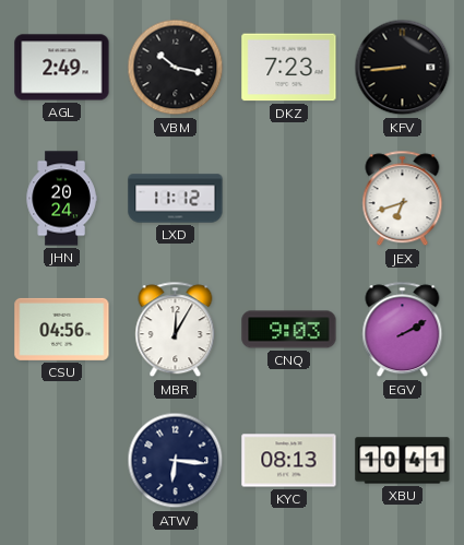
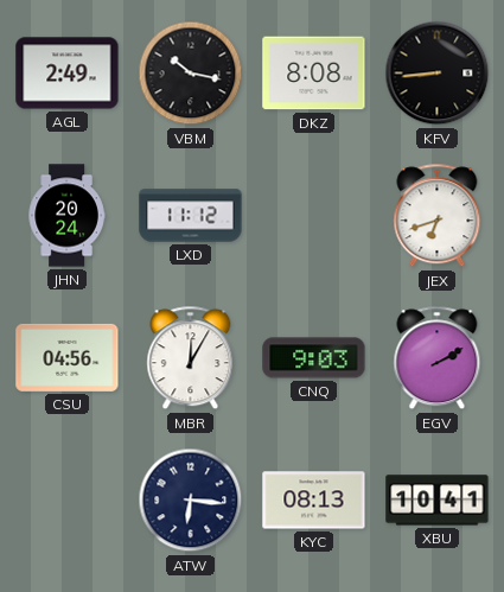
DKZ: 7:23 -> 8:08
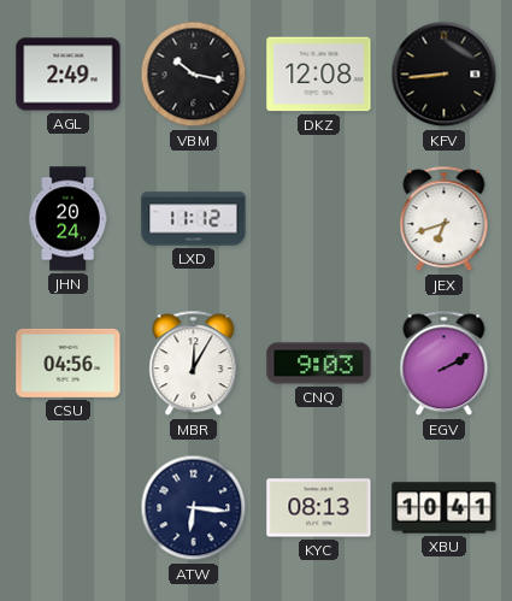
DKZ: 8:08 -> 12:08
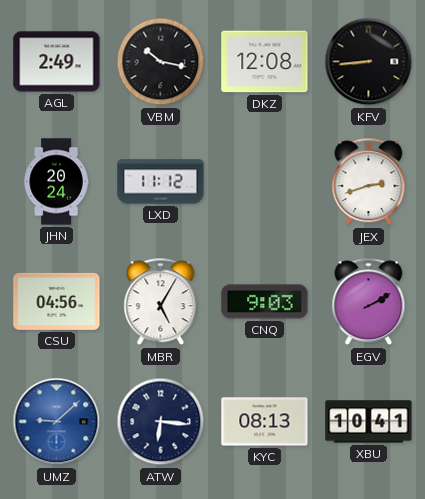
JEX: 6:42 -> 2:42
MBR: 12:05 -> 5:05
UMZ: none -> 9:08
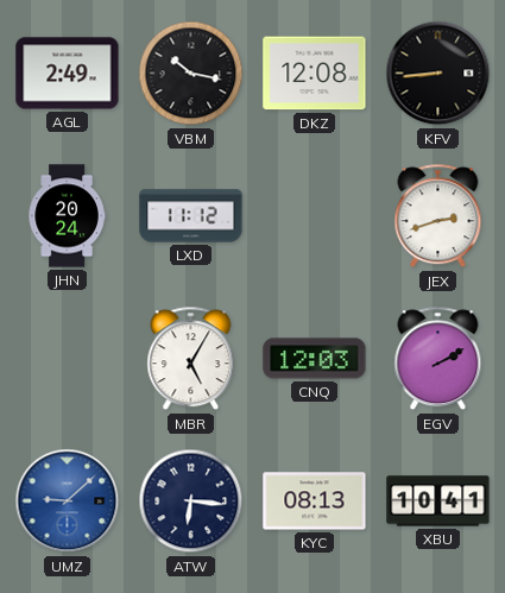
CSU: 04:56 -> none
CNQ: 9:03 -> 12:03
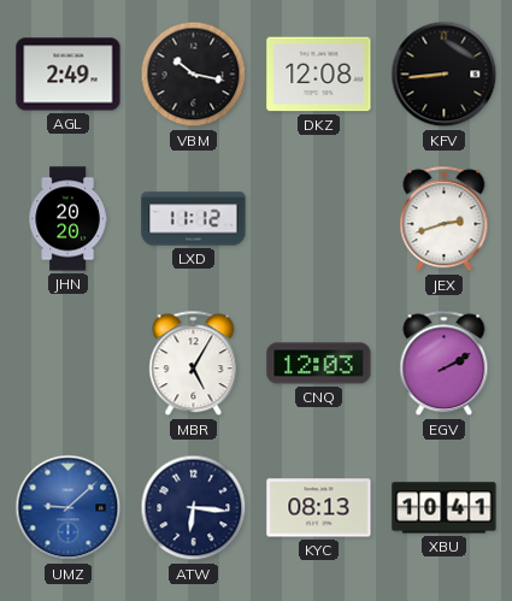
JHN: 20:24 -> 20:20
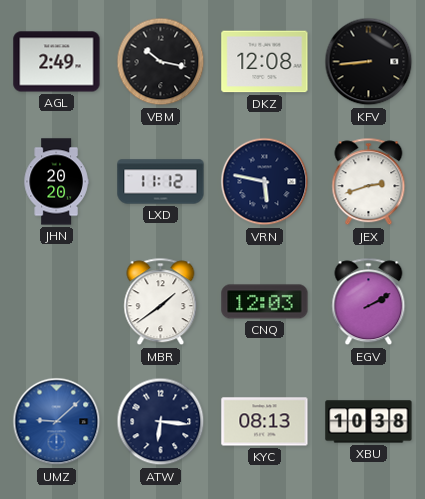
VRN: none -> 5:47
MBR: 5:05 -> 1:39
XBU: 10:41 -> 10:38
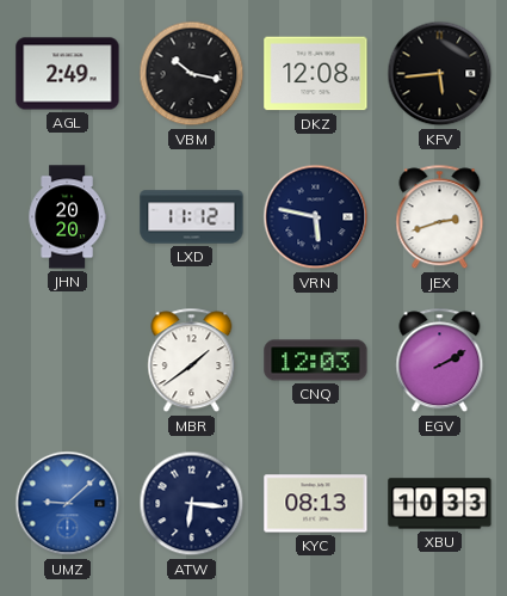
KFV: 8:44 -> 5:44
XBU: 10:38 -> 10:33
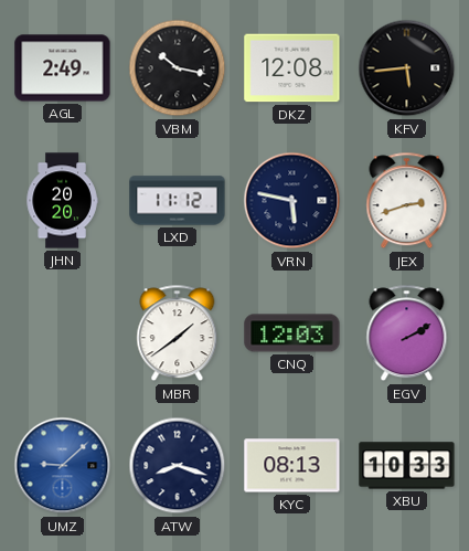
ATW: 6:16 -> 8:18
